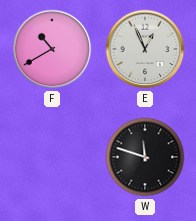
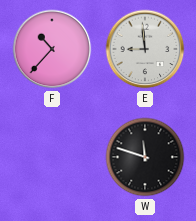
F: 10:40 -> 10:37
E: 12:56 -> 8:59
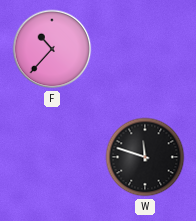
E: 8:59 -> none
